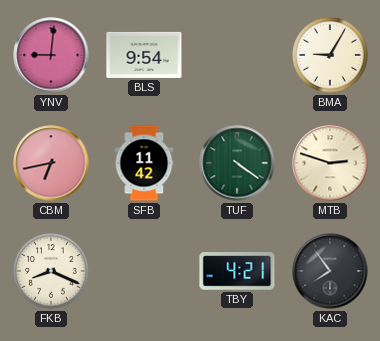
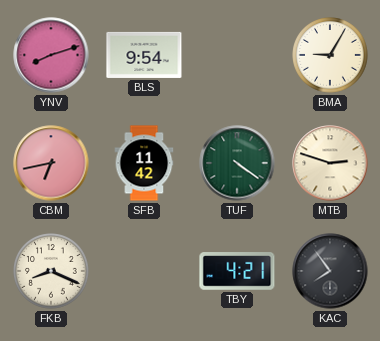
YNV: 9:01 -> 8:12
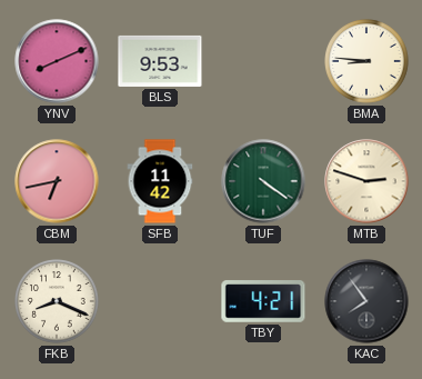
YNV: 8:12 -> 8:11
BLS: 9:54 -> 9:53
BMA: 9:05 -> 8:46
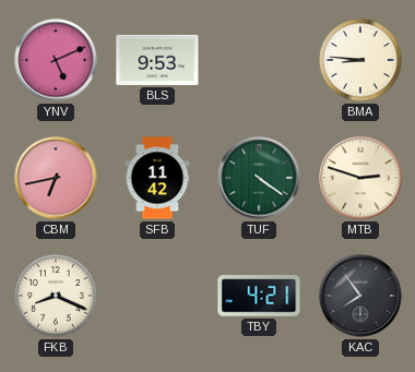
YNV: 8:11 -> 5:11
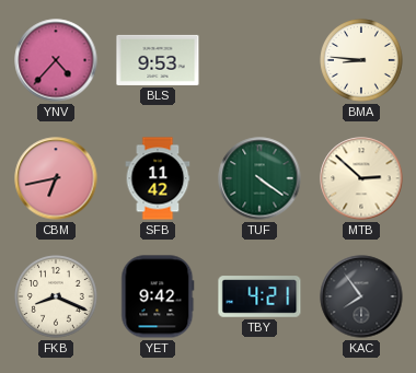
YNV: 5:11 -> 4:37
MTB: 2:48 -> 2:52
YET: none -> 9:42
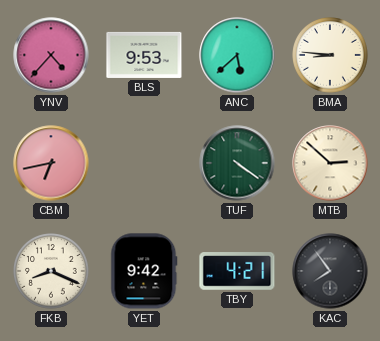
ANC: none -> 5:38
SFB: 11:42 -> none
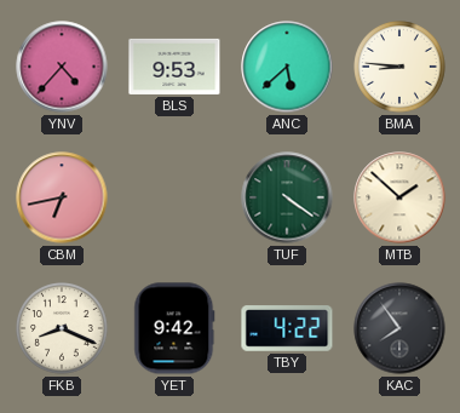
MTB: 2:52 -> 1:52
TBY: 4:21 -> 4:22
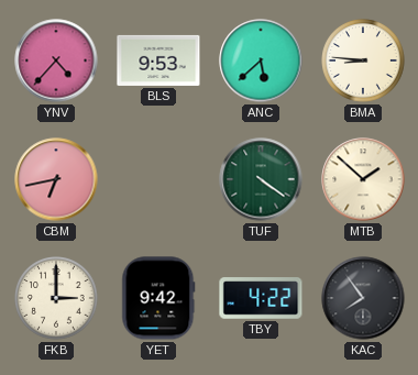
FKB: 8:19 -> 3:00
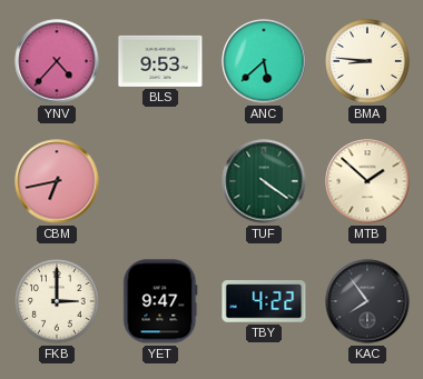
YET: 9:42 -> 9:47
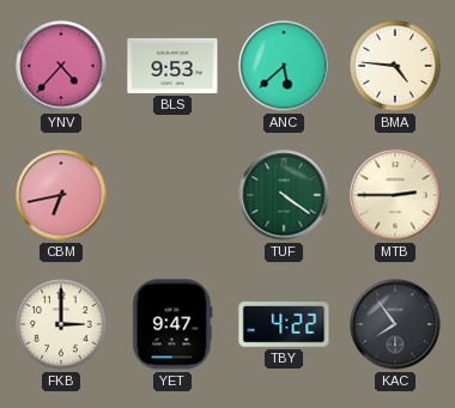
BMA: 8:46 -> 4:46
MTB: 1:52 -> 2:45
